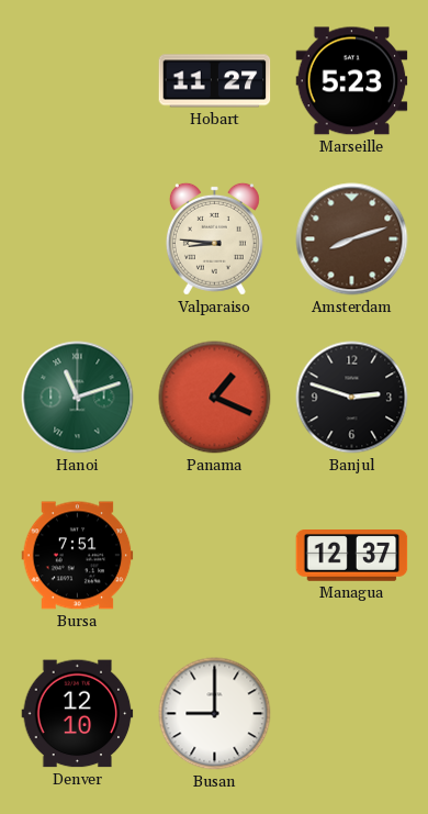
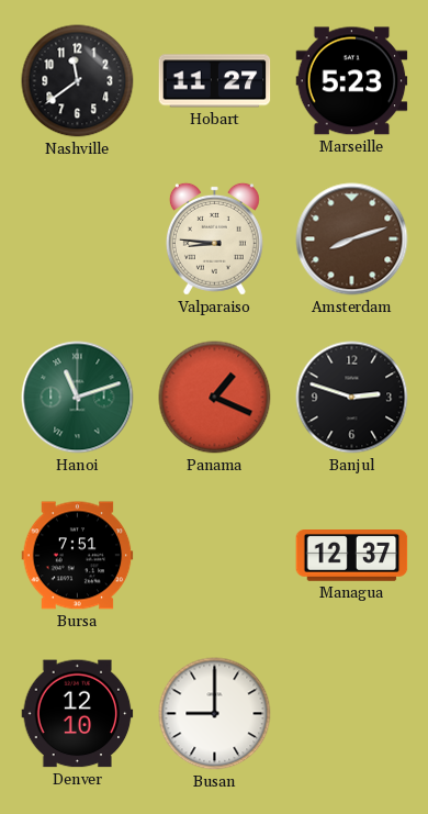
Nashville: none -> 11:39
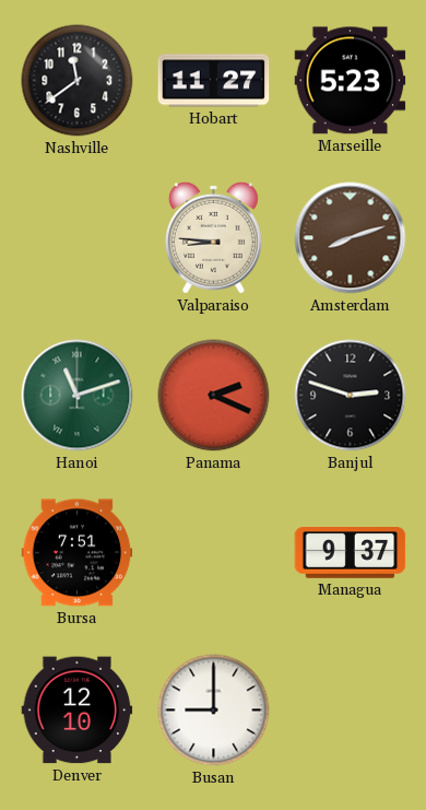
Panama: 1:19 -> 2:19
Managua: 12:37 -> 9:37
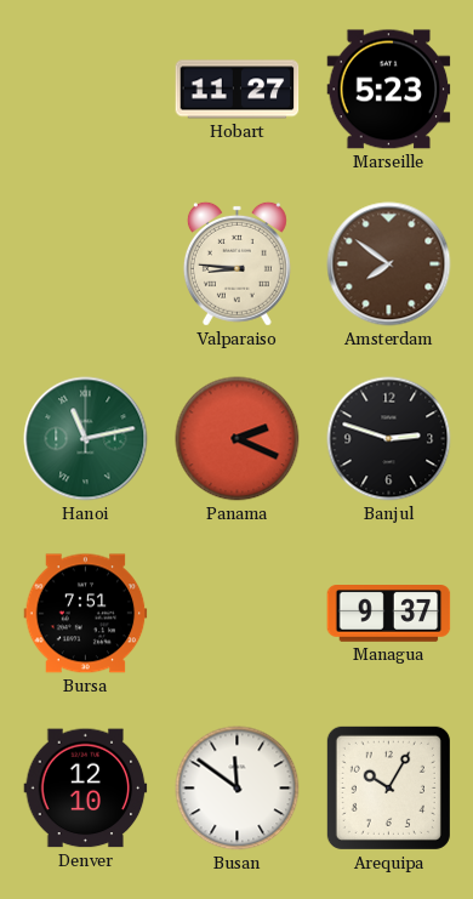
Nashville: 11:39 -> none
Amsterdam: 8:12 -> 7:51
Hanoi: 11:12 -> 11:13
Busan: 9:00 -> 11:51
Arequipa: none -> 10:05
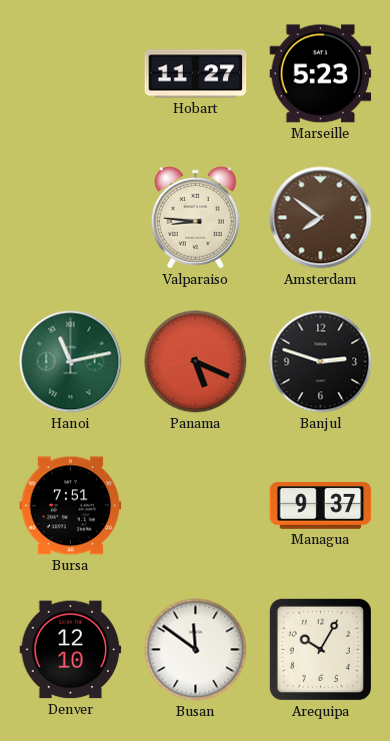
Panama: 2:19 -> 5:19
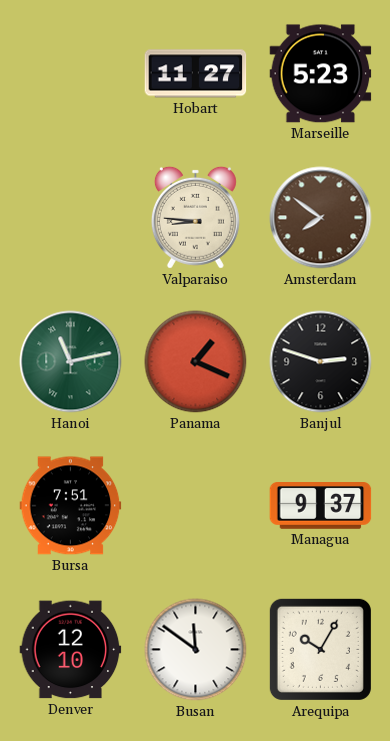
Panama: 5:19 -> 1:19
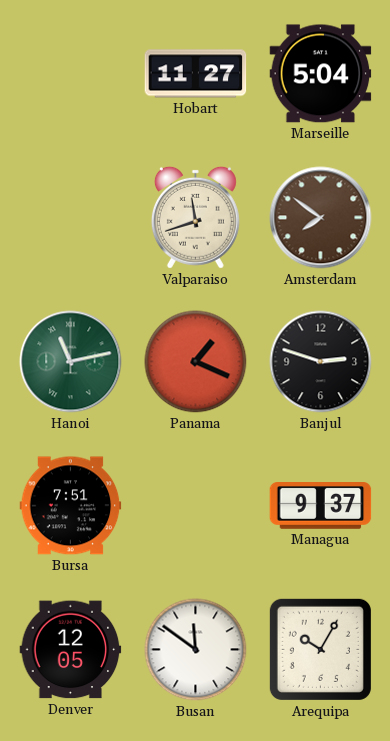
Marseille: 5:23 -> 5:04
Valparaiso: 8:46 -> 11:42
Denver: 12:10 -> 12:05
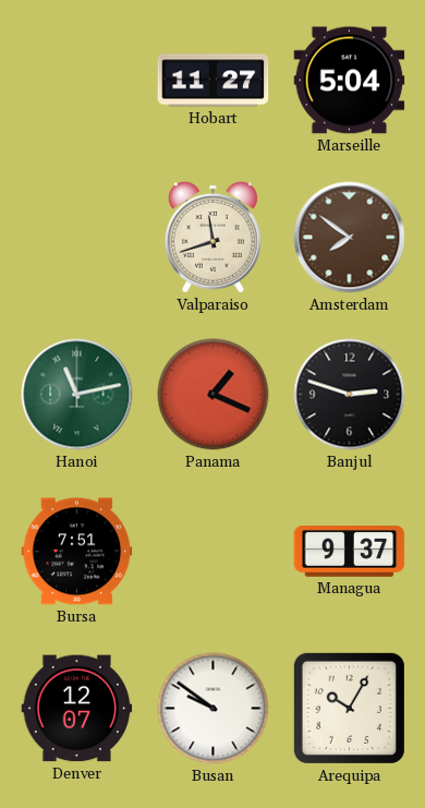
Denver: 12:05 -> 12:07
Busan: 11:51 -> 9:51
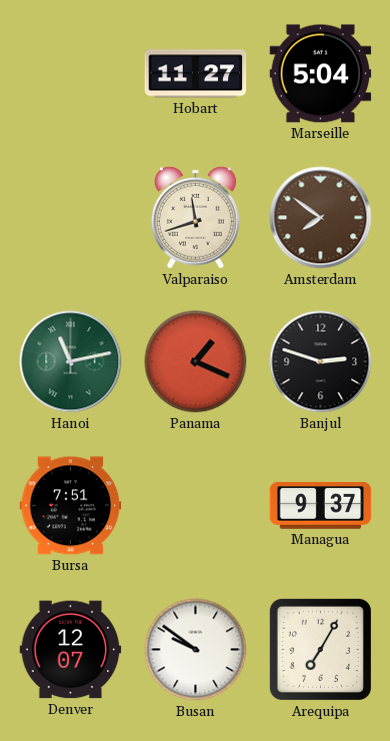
Arequipa: 10:05 -> 7:05
